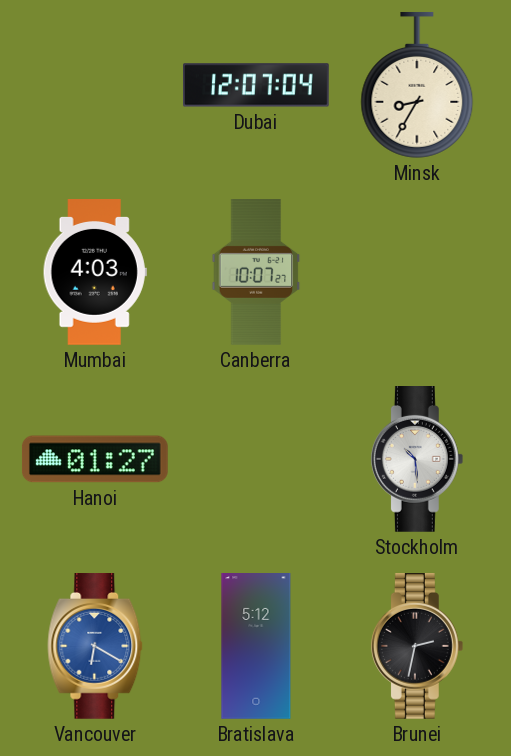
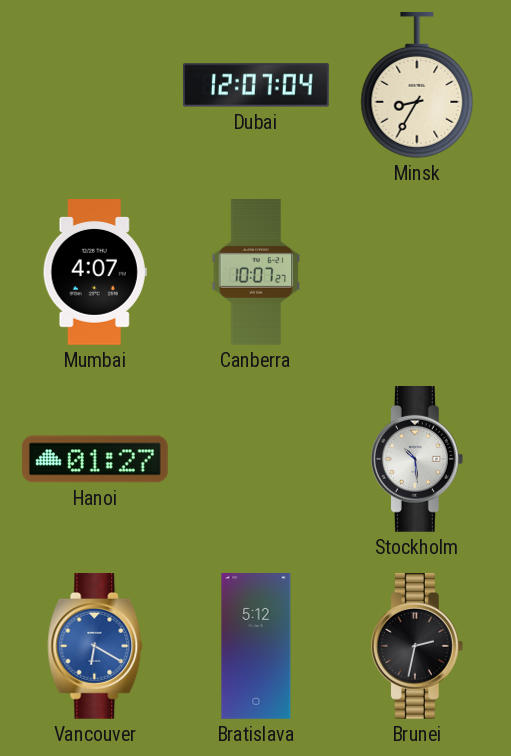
Mumbai: 4:03 -> 4:07
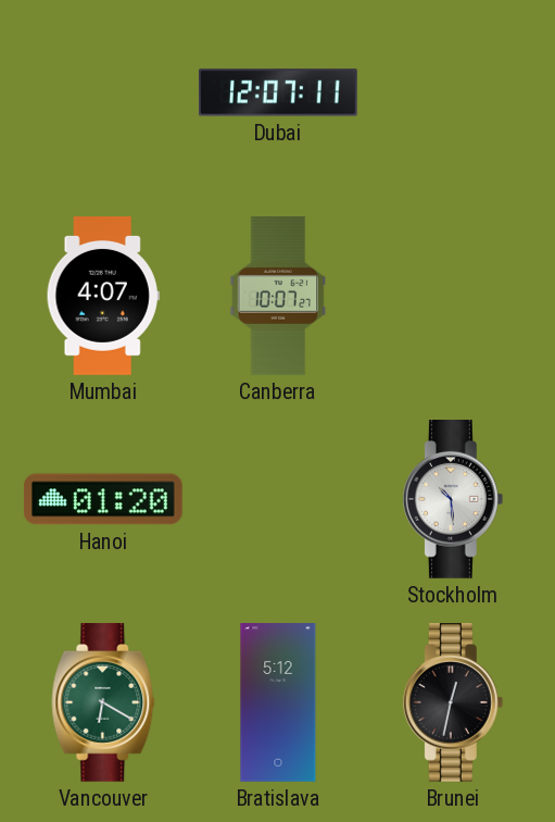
Dubai: 12:07:04 -> 12:07:11
Minsk: 8:35 -> none
Hanoi: 01:27 -> 01:20
Vancouver dial: blue -> green
Brunei: 2:32 -> 12:32
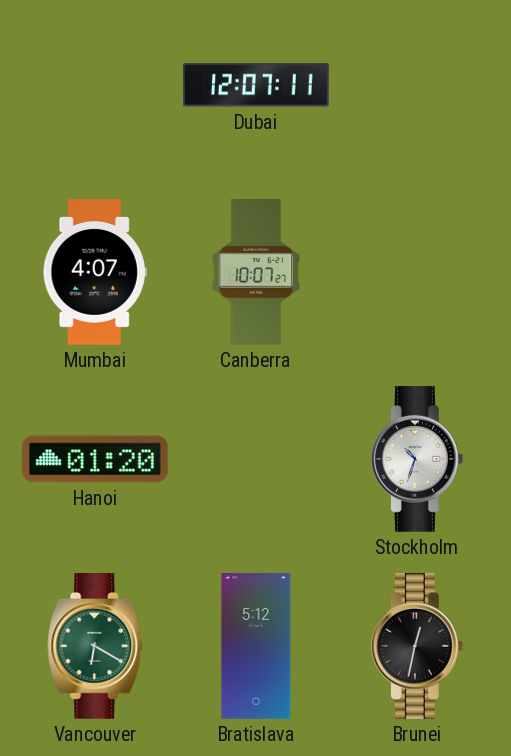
Stockholm: 10:29 -> 10:33
